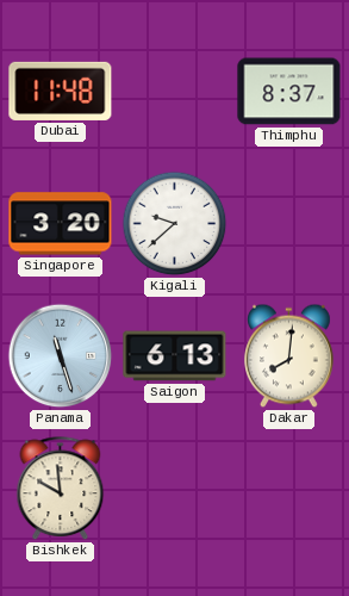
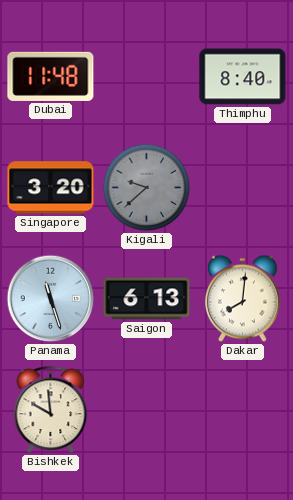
Thimphu: 8:37 -> 8:40
Kigali dial: white -> grey
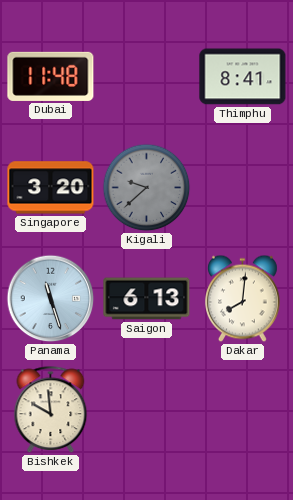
Thimphu: 8:40 -> 8:41
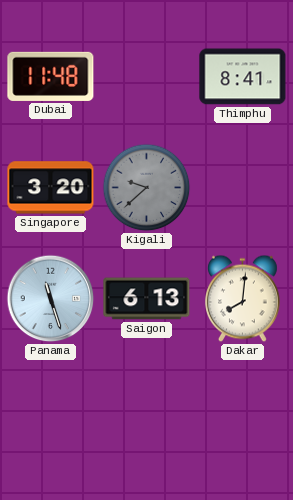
Bishkek: 9:59 -> none
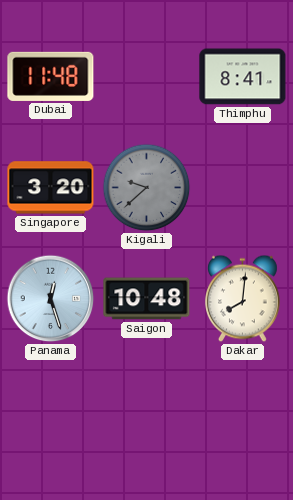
Panama: 11:27 -> 12:27
Saigon: 6:13 -> 10:48
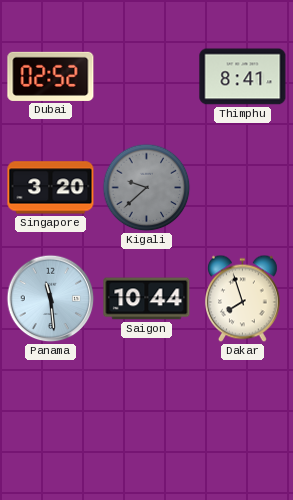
Dubai: 11:48 -> 02:52
Panama: 12:27 -> 11:29
Saigon: 10:48 -> 10:44
Dakar: 8:01 -> 7:57
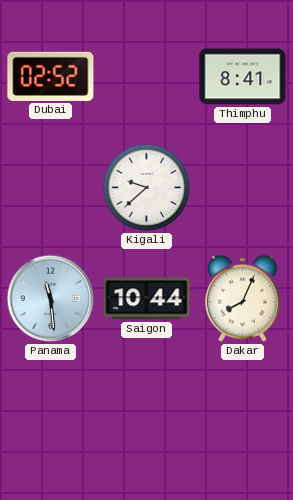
Singapore: 3:20 -> none
Kigali dial: grey -> white
Dakar: 7:57 -> 8:04
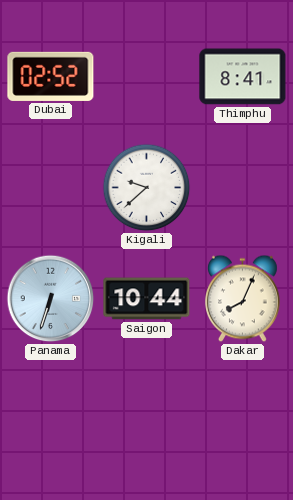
Panama: 11:29 -> 6:33
